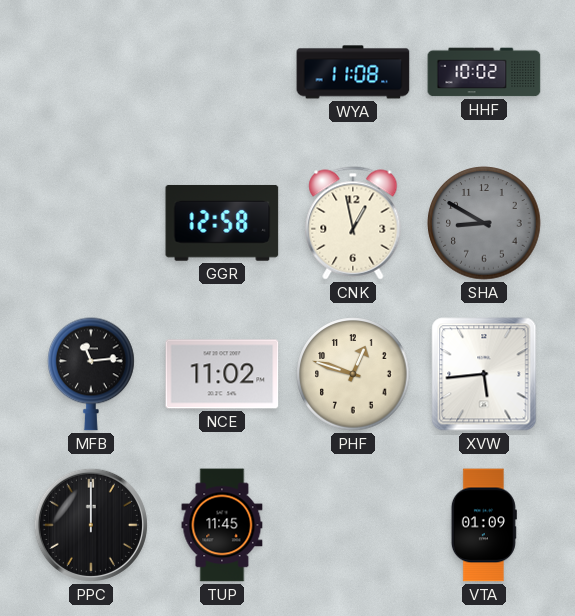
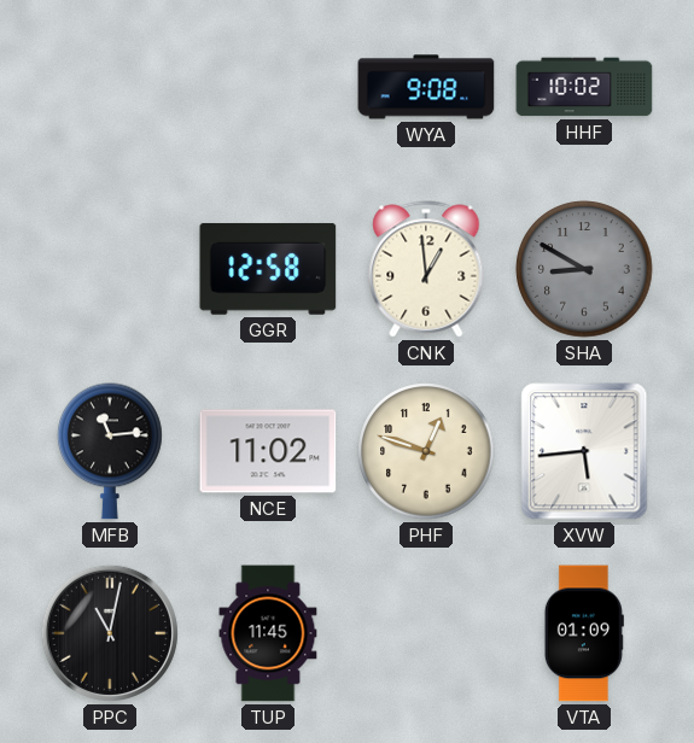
WYA: 11:08 -> 9:08
CNK: 12:58 -> 12:59
PPC: 12:00 -> 11:02
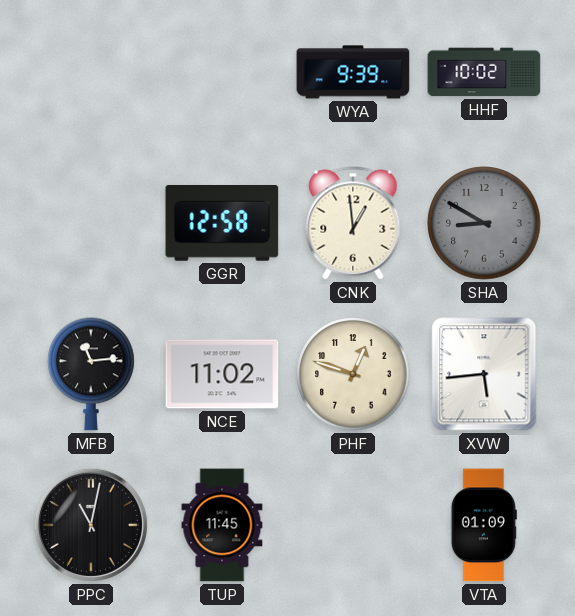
WYA: 9:08 -> 9:39
